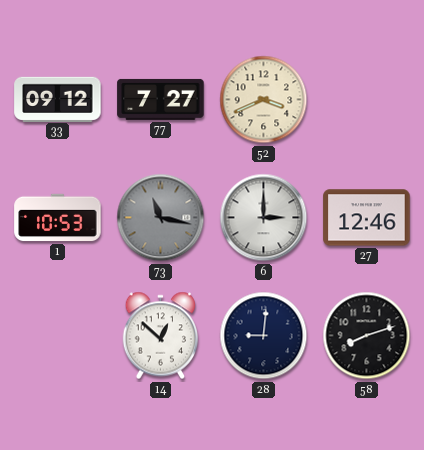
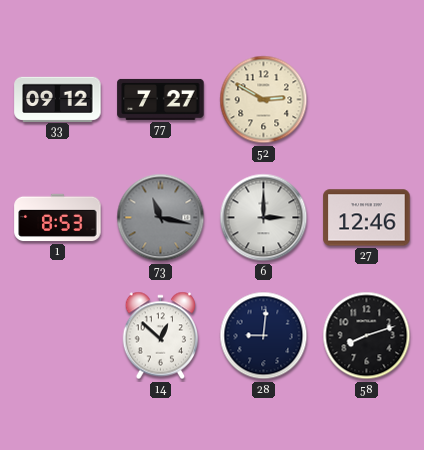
52: 3:41 -> 2:50
1: 10:53 -> 8:53
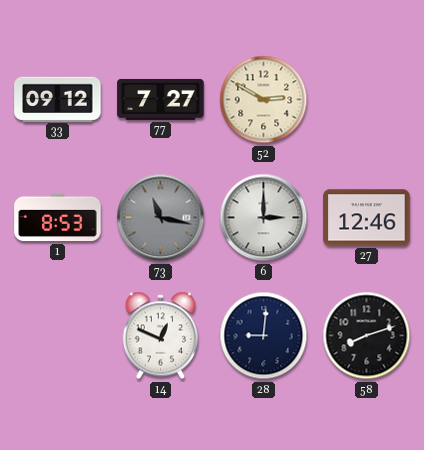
14: 12:52 -> 12:49
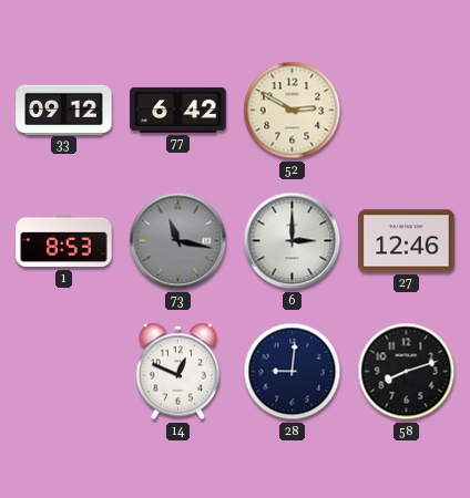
77: 7:27 -> 6:42
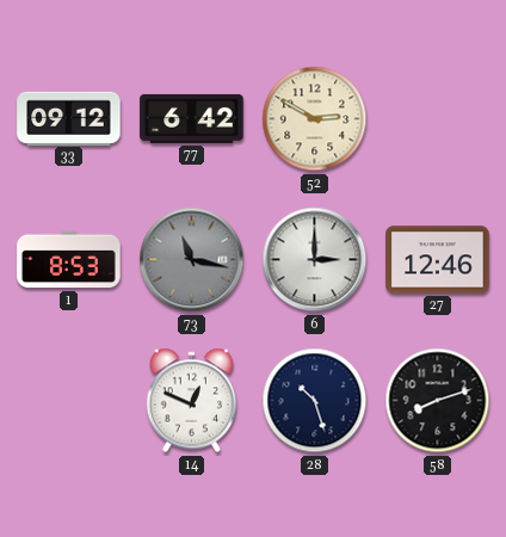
28: 9:01 -> 10:27
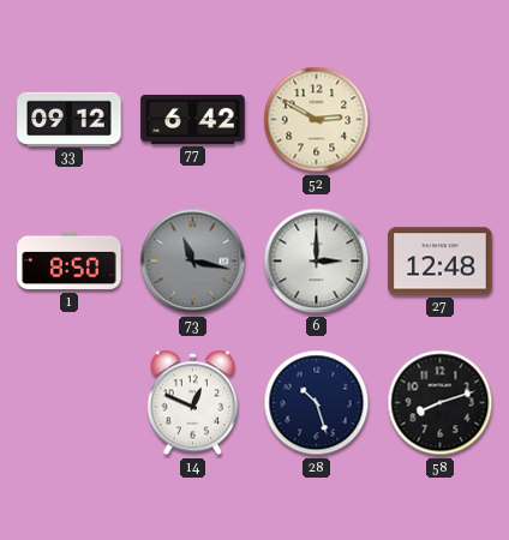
1: 8:53 -> 8:50
27: 12:46 -> 12:48
